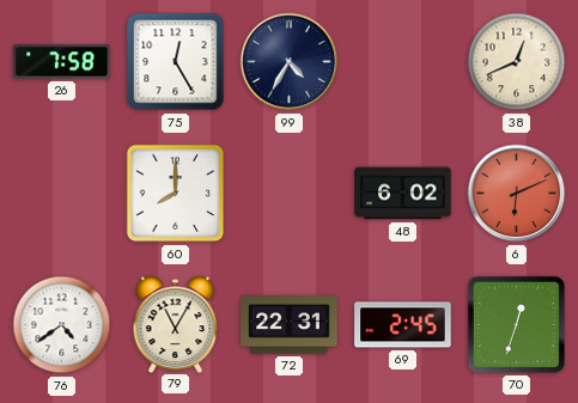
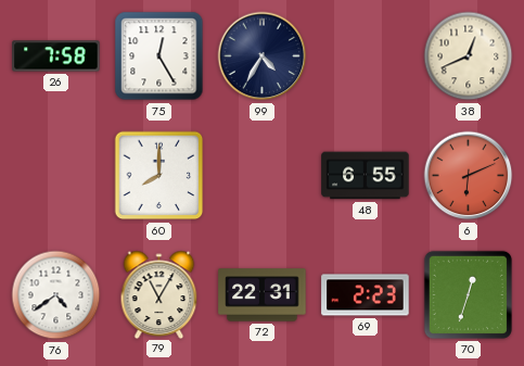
48: 6:02 -> 6:55
69: 2:45 -> 2:23
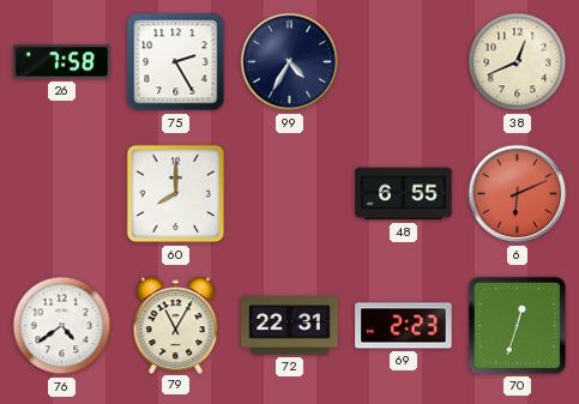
75: 12:25 -> 2:25
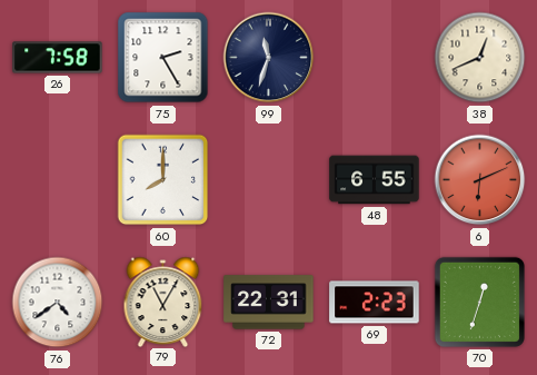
99: 4:35 -> 11:33
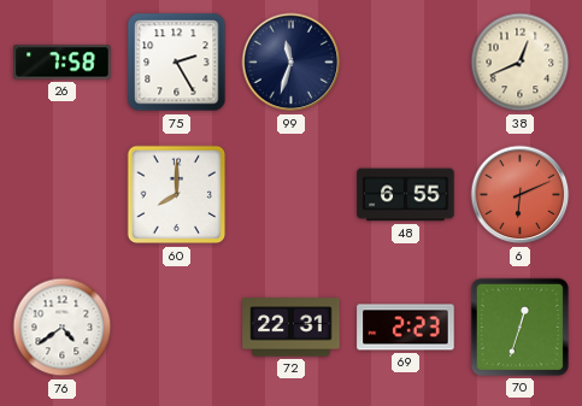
79: 11:05 -> none
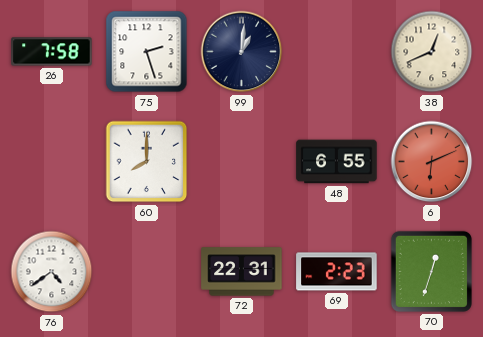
75: 2:25 -> 2:27
99: 11:33 -> 1:01
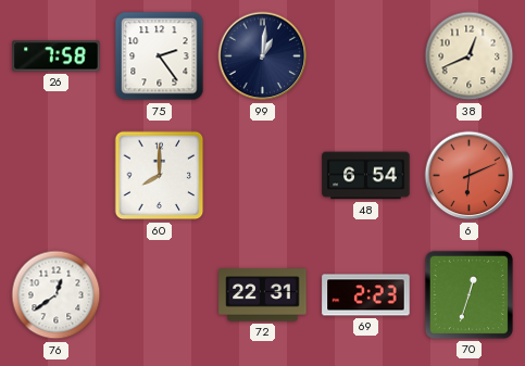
75: 2:27 -> 2:24
48: 6:55 -> 6:54
76: 4:39 -> 12:39
